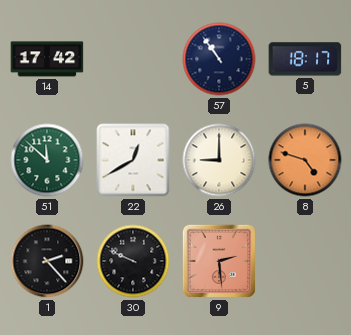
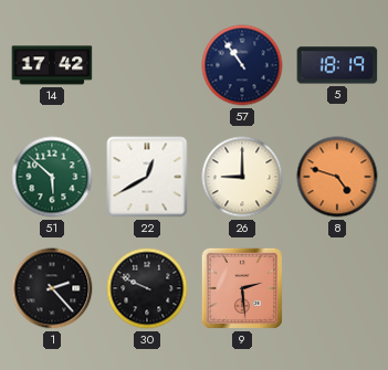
5: 18:17 -> 18:19
51: 11:52 -> 5:52
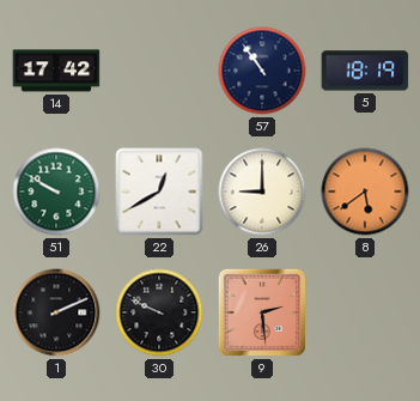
51: 5:52 -> 9:50
8: 4:48 -> 5:39
1: 2:23 -> 2:11
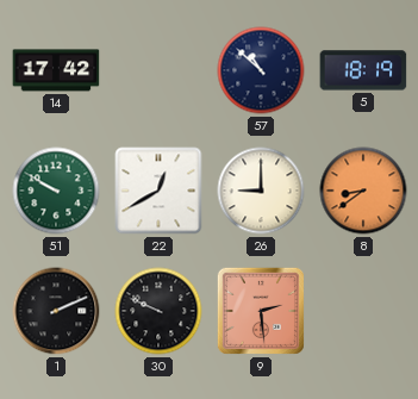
57: 10:54 -> 10:52
8: 5:39 -> 8:39
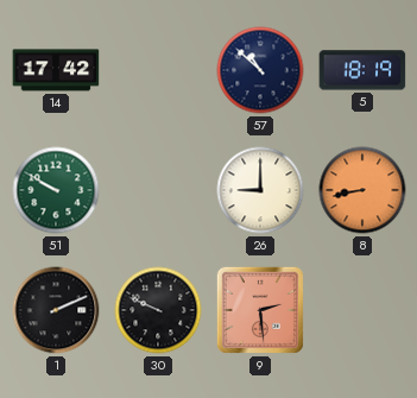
22: 12:40 -> none
8: 8:39 -> 8:43
